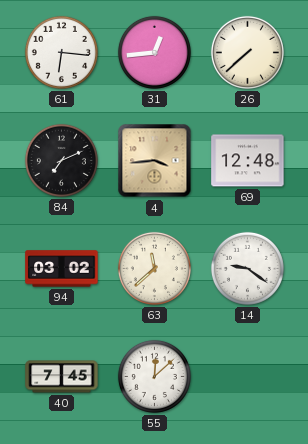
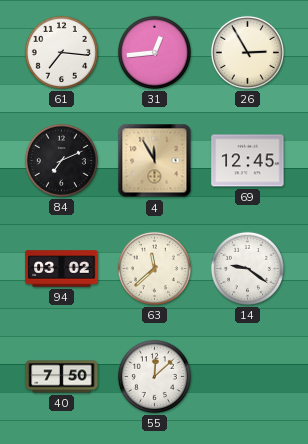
61: 6:16 -> 7:16
26: 7:38 -> 2:55
4: 3:44 -> 11:55
69: 12:48 -> 12:45
40: 7:45 -> 7:50
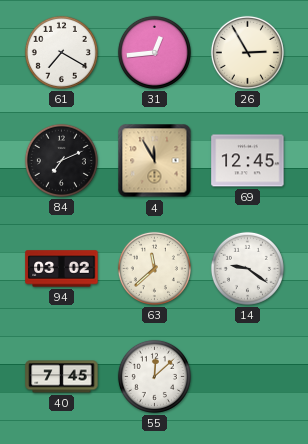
61: 7:16 -> 7:20
40: 7:50 -> 7:45
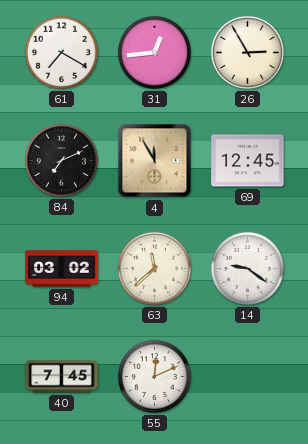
55: 12:08 -> 12:11
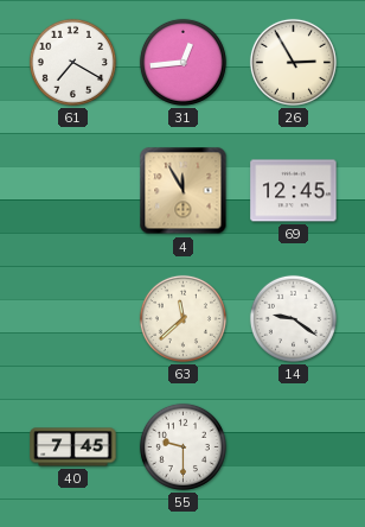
84: 7:11 -> none
94: 03:02 -> none
55: 12:11 -> 9:30
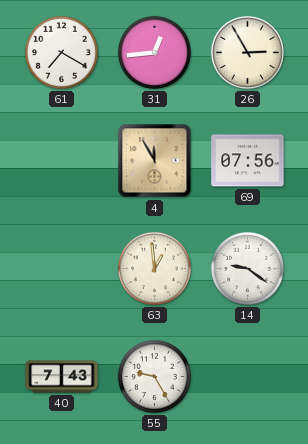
69: 12:45 -> 07:56
63: 11:38 -> 12:59
40: 7:45 -> 7:43
55: 9:30 -> 9:25
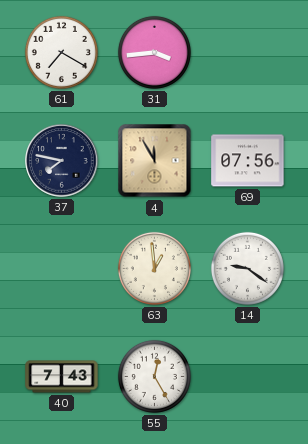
31: 12:44 -> 3:44
26: 2:55 -> none
37: none -> 7:47
55: 9:25 -> 12:25
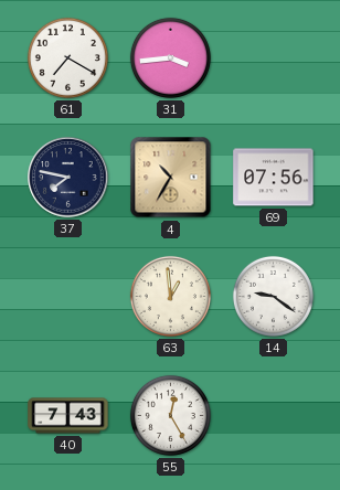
4: 11:55 -> 10:35
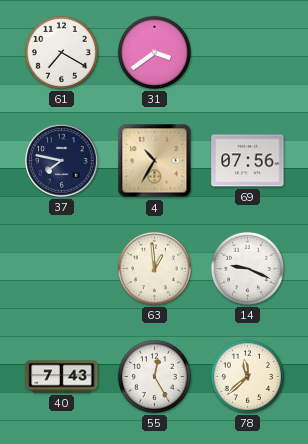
31: 3:44 -> 3:39
14: 9:21 -> 9:19
78: none -> 11:38
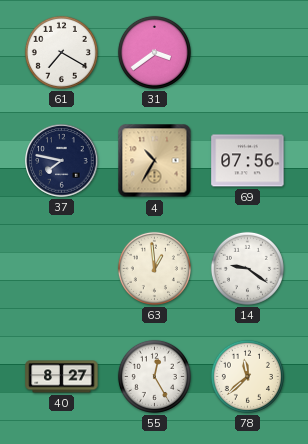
14: 9:19 -> 9:21
40: 7:43 -> 8:27
